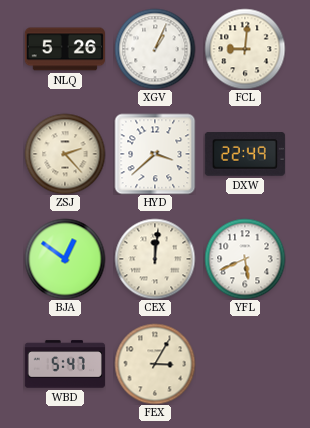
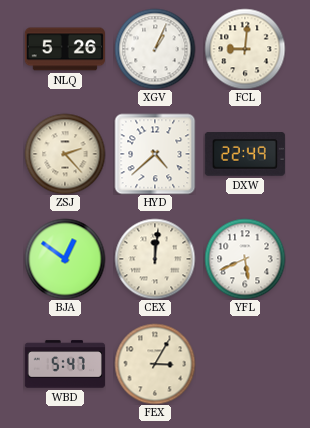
HYD: 3:38 -> 4:38
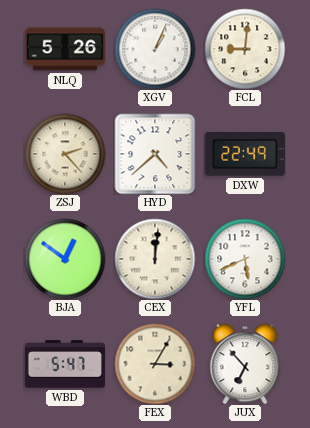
JUX: none -> 6:53
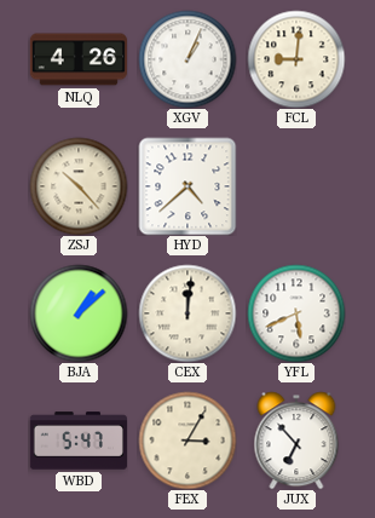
NLQ: 5:26 -> 4:26
ZSJ: 2:23 -> 10:23
DXW: 22:49 -> none
BJA: 12:51 -> 1:08
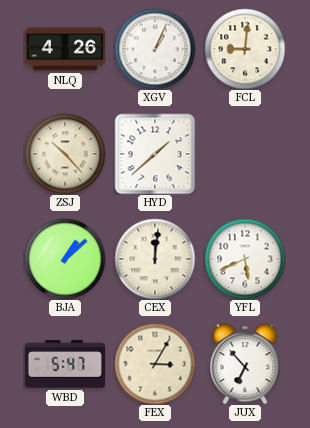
HYD: 4:38 -> 1:38
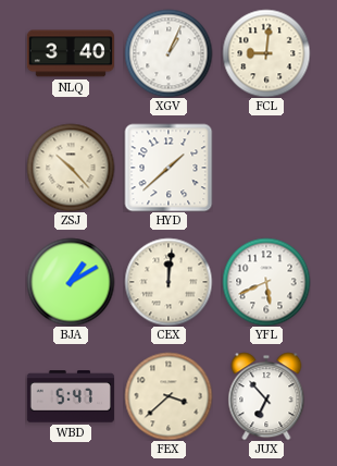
NLQ: 4:26 -> 3:40
BJA: 1:08 -> 1:10
FEX: 3:05 -> 3:38
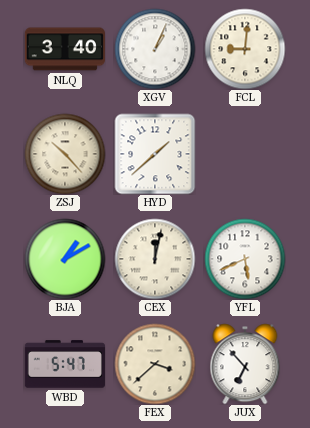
CEX: 12:01 -> 12:02
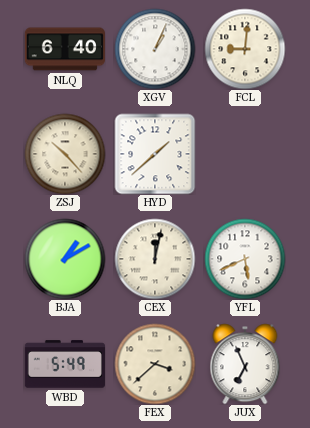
NLQ: 3:40 -> 6:40
WBD: 5:47 -> 5:49
JUX: 6:53 -> 6:56
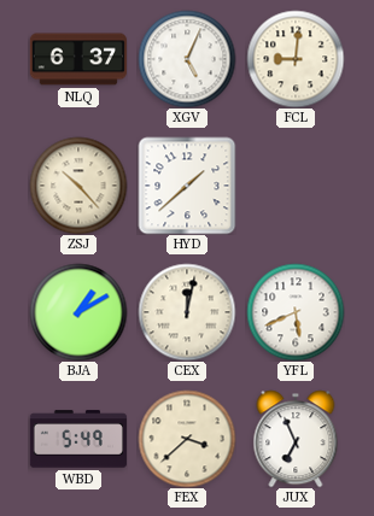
NLQ: 6:40 -> 6:37
XGV: 1:04 -> 5:04
